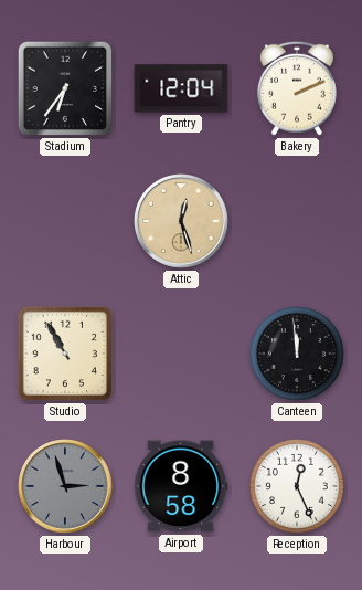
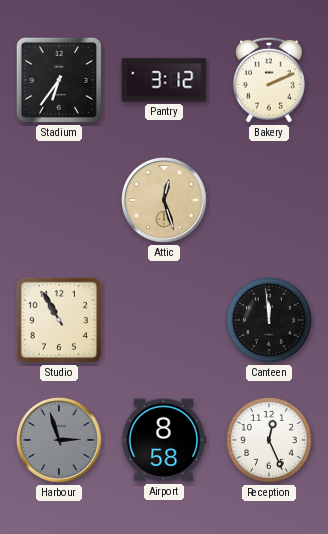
Pantry: 12:04 -> 3:12
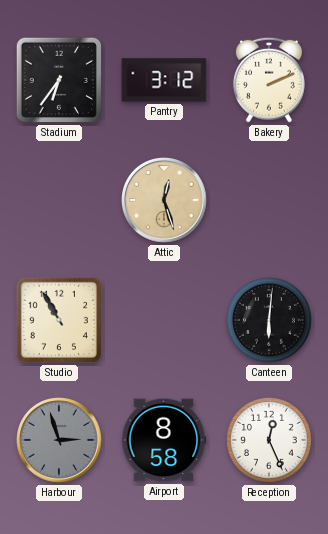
Canteen: 11:59 -> 6:01
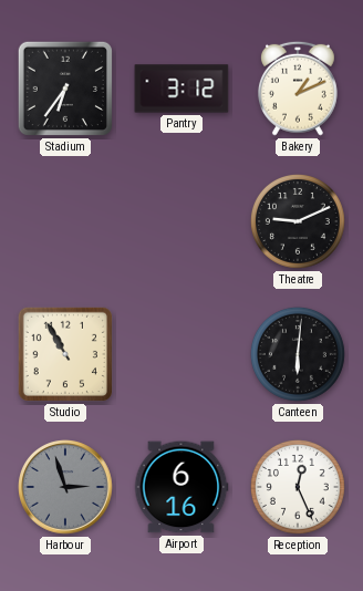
Bakery: 2:11 -> 1:11
Attic: 12:27 -> none
Theatre: none -> 9:11
Airport: 8:58 -> 6:16
